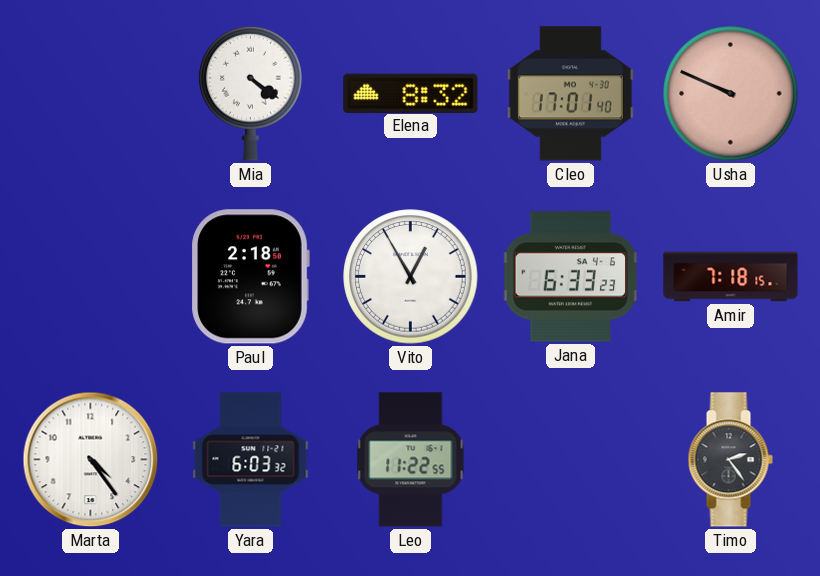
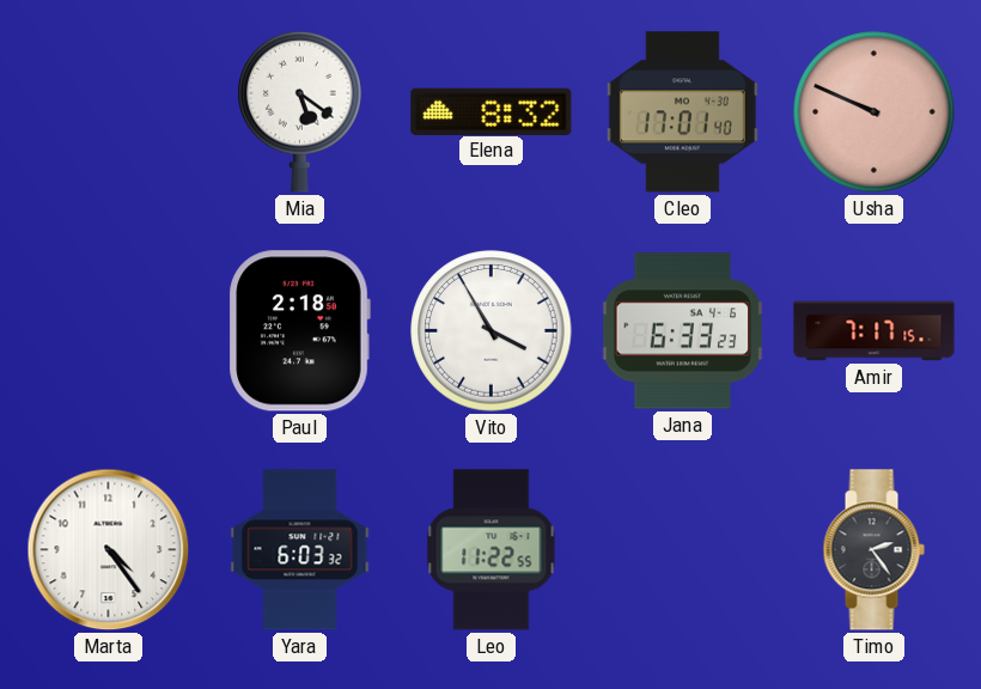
Mia: 4:21 -> 5:21
Vito: 12:55 -> 3:55
Amir: 7:18 -> 7:17
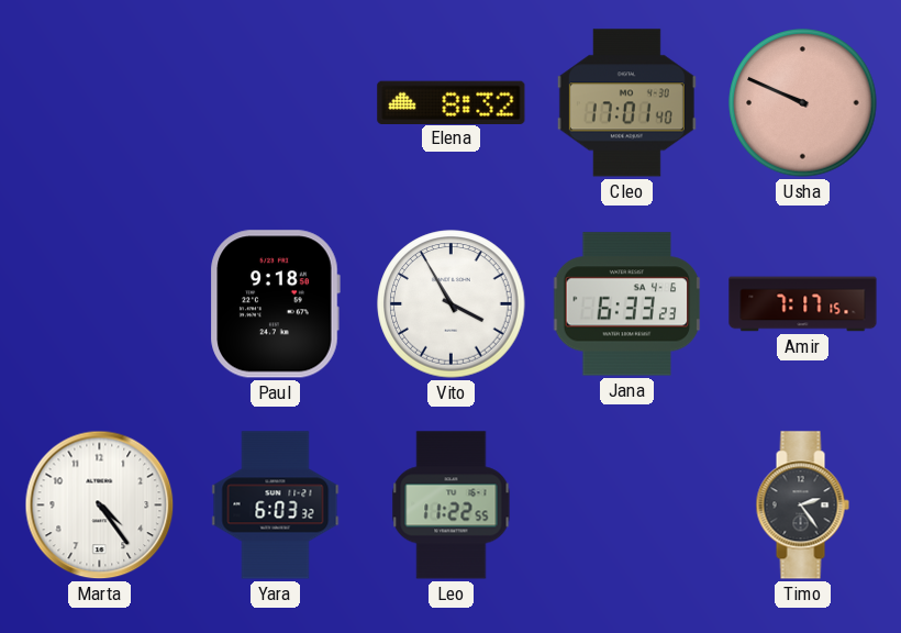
Mia: 5:21 -> none
Paul: 2:18 -> 9:18
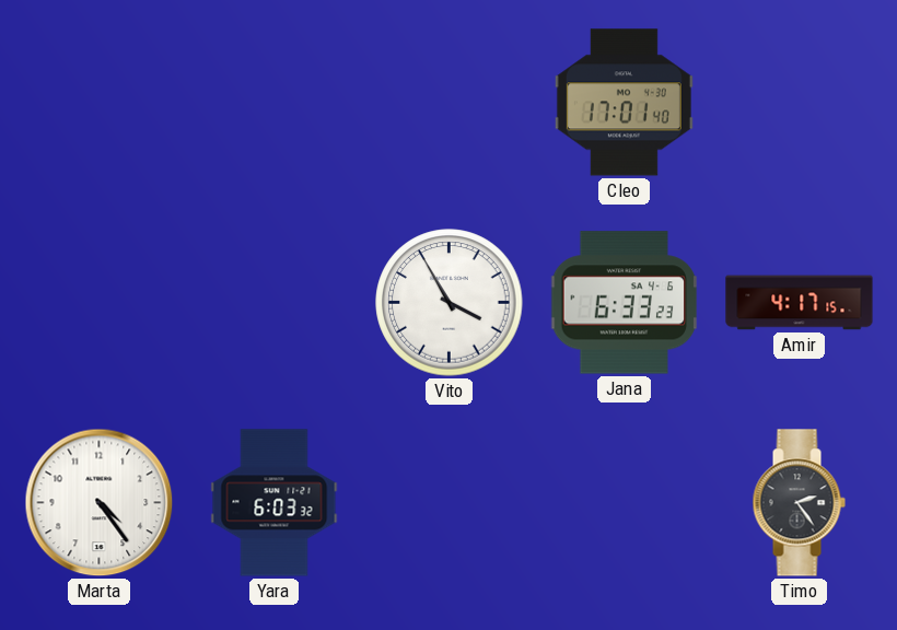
Elena: 8:32 -> none
Usha: 9:49 -> none
Paul: 9:18 -> none
Amir: 7:17 -> 4:17
Leo: 11:22 -> none
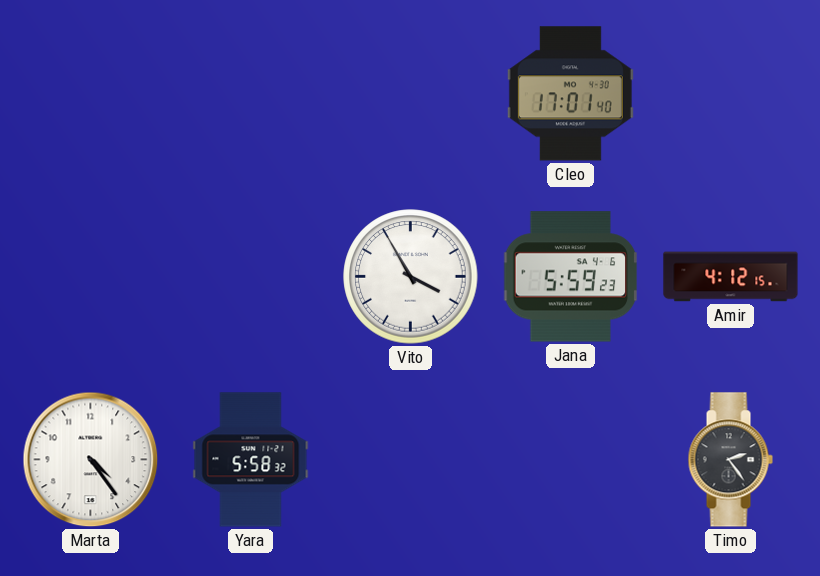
Jana: 6:33 -> 5:59
Amir: 4:17 -> 4:12
Yara: 6:03 -> 5:58
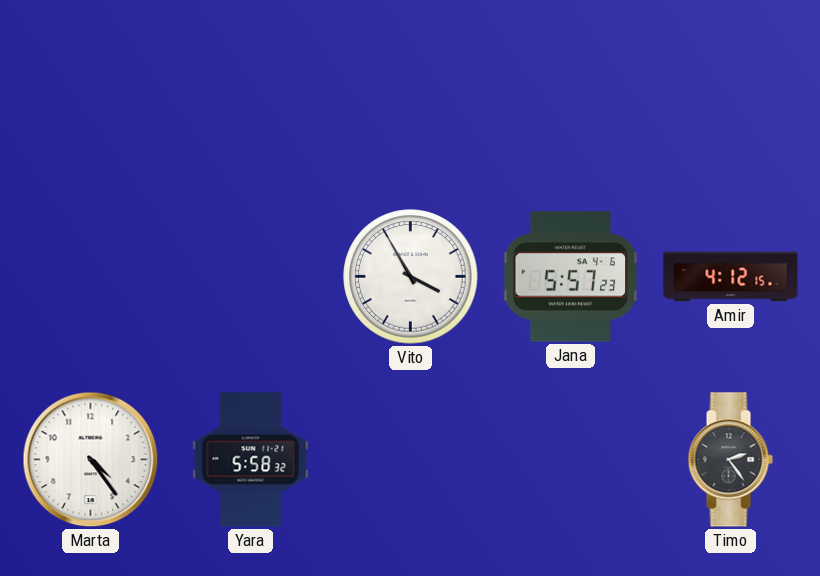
Cleo: 17:01 -> none
Jana: 5:59 -> 5:57
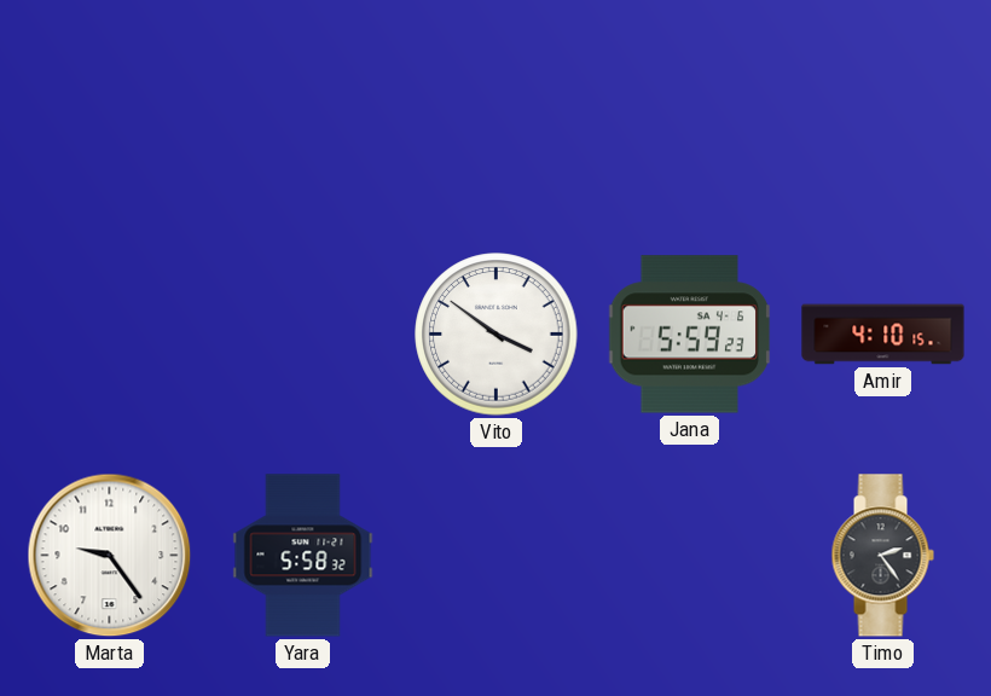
Vito: 3:55 -> 3:51
Jana: 5:57 -> 5:59
Amir: 4:12 -> 4:10
Marta: 4:24 -> 9:24
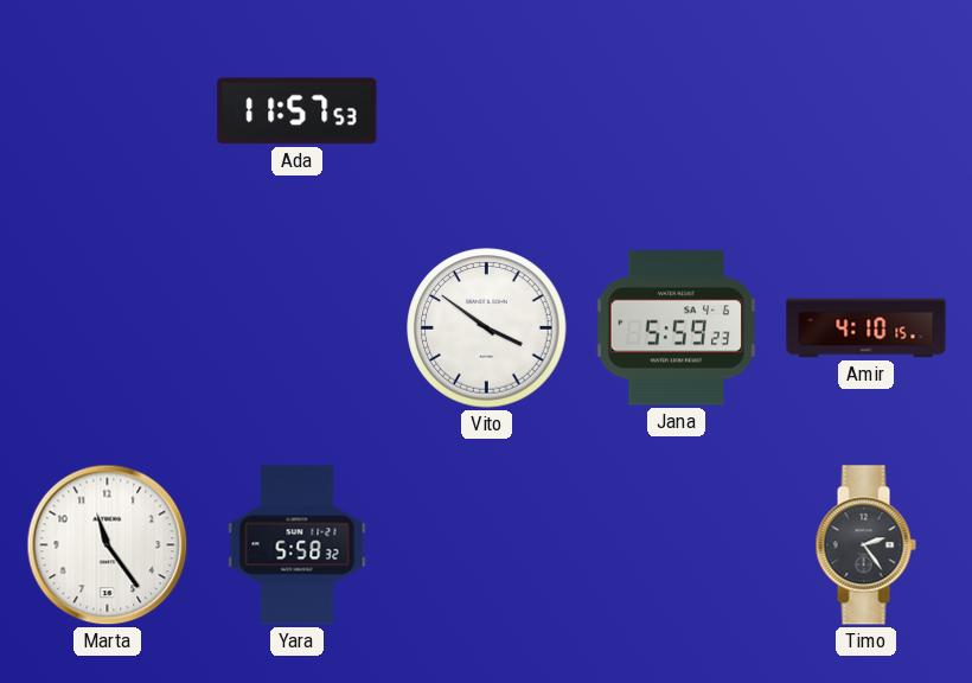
Ada: none -> 11:57
Marta: 9:24 -> 11:24
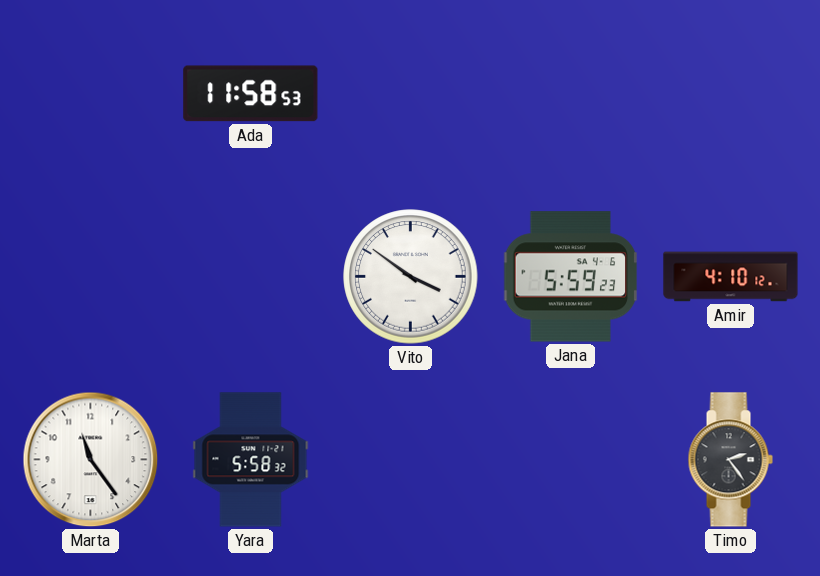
Ada: 11:57 -> 11:58
Amir: 4:10:15 -> 4:10:12
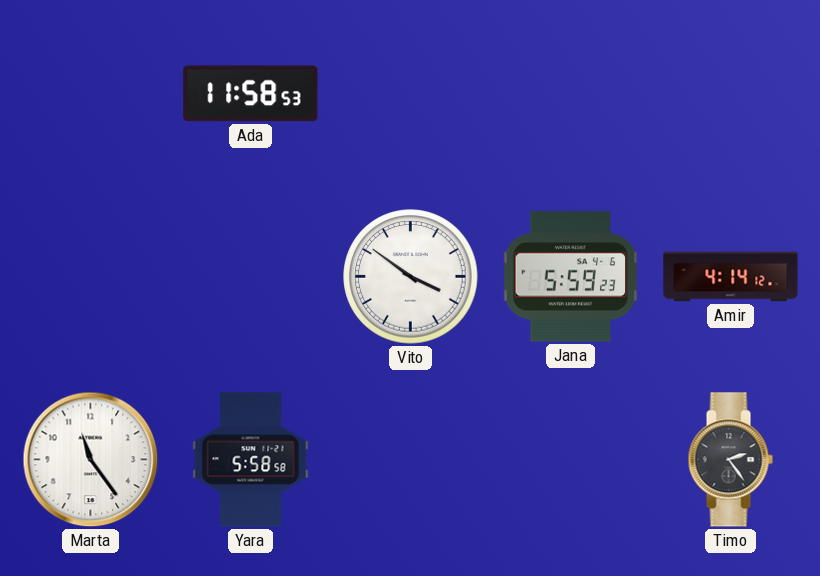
Amir: 4:10 -> 4:14
Yara: 5:58:32 -> 5:58:58
